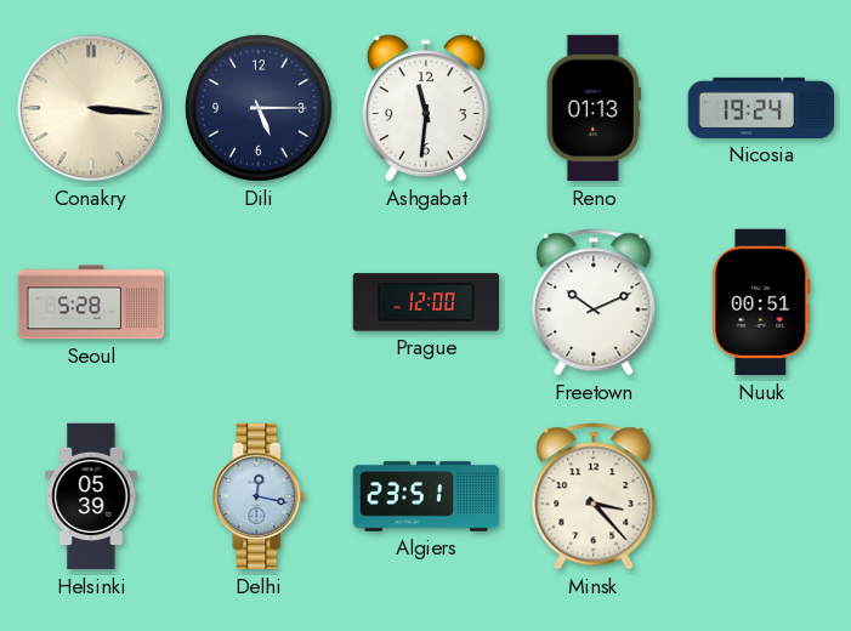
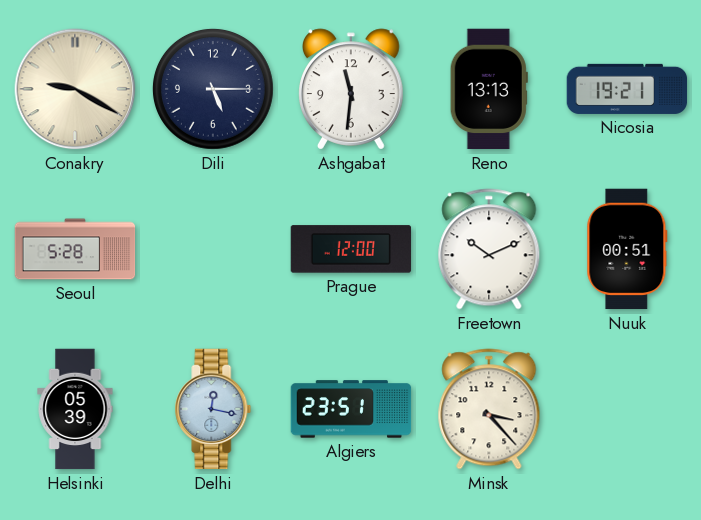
Conakry: 3:16 -> 9:20
Reno: 01:13 -> 13:13
Nicosia: 19:24 -> 19:21
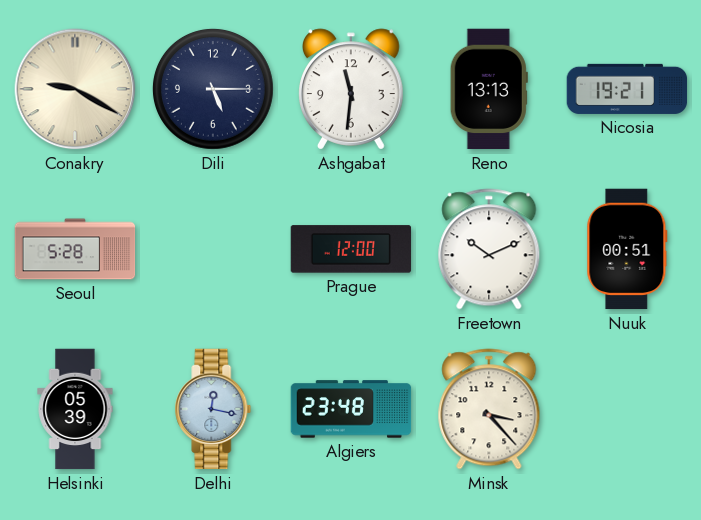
Algiers: 23:51 -> 23:48
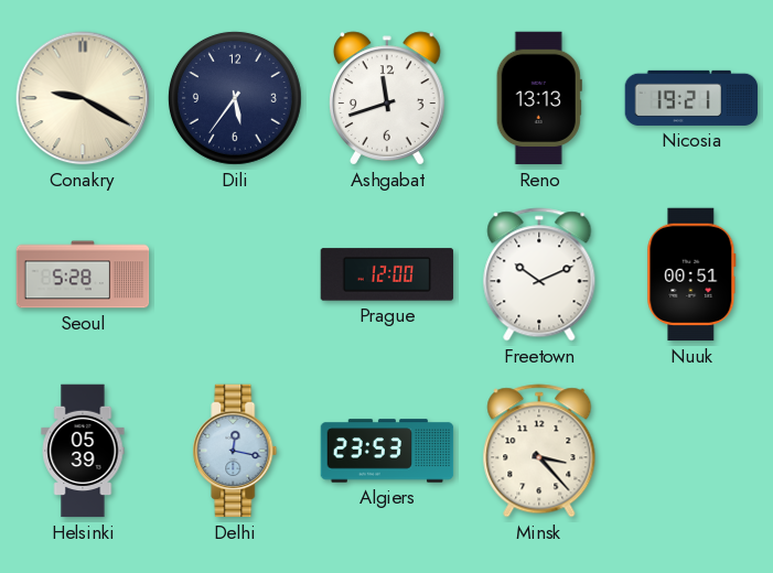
Dili: 5:15 -> 5:36
Ashgabat: 11:31 -> 11:42
Algiers: 23:48 -> 23:53
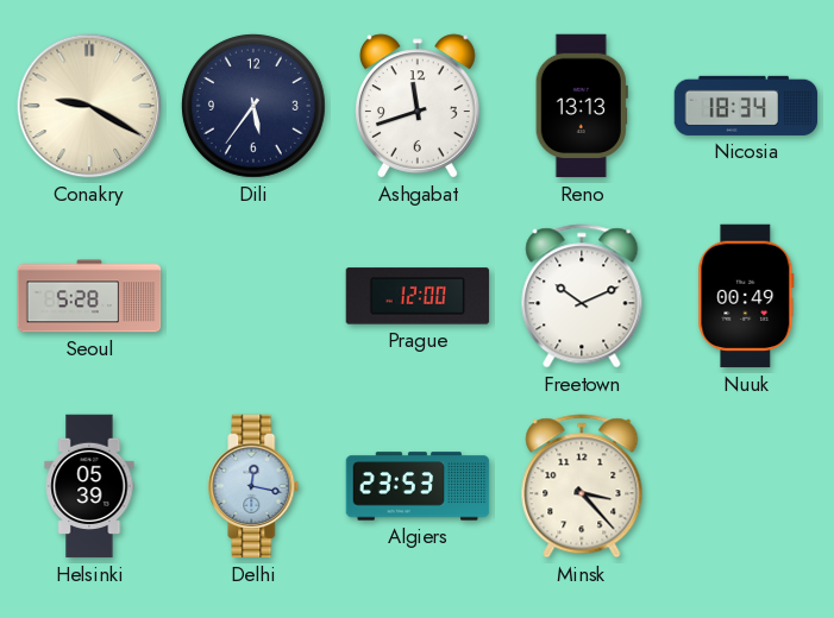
Nicosia: 19:21 -> 18:34
Nuuk: 00:51 -> 00:49
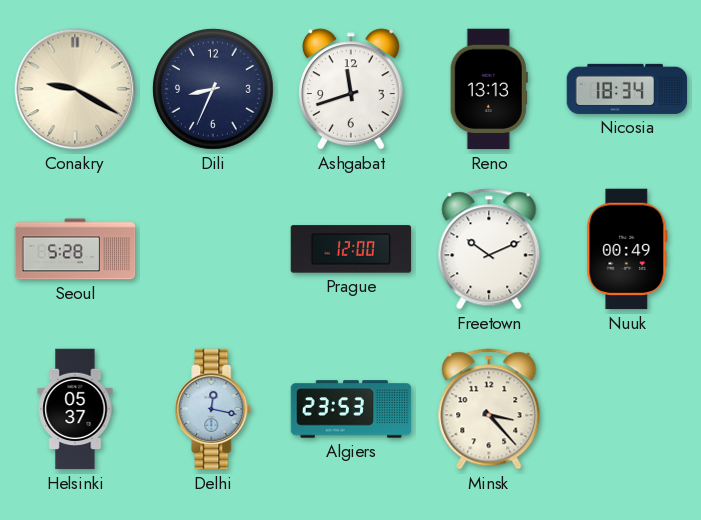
Dili: 5:36 -> 8:34
Helsinki: 05:39 -> 05:37
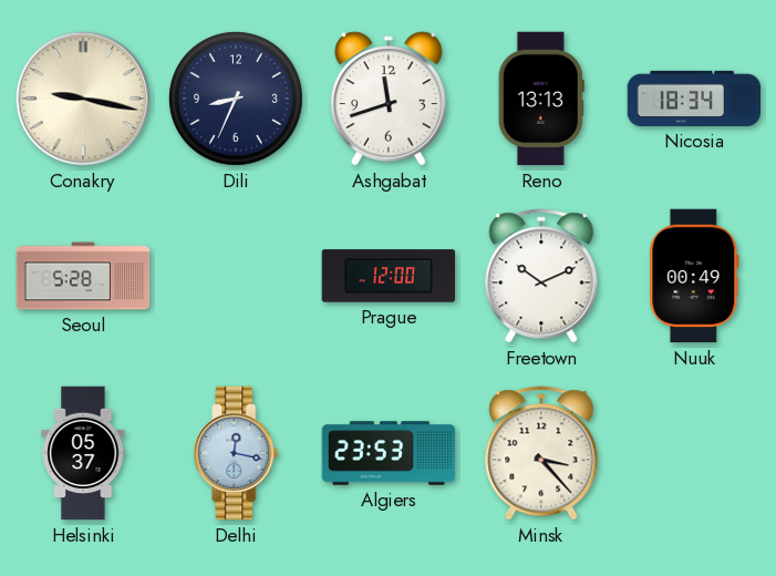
Conakry: 9:20 -> 9:17
